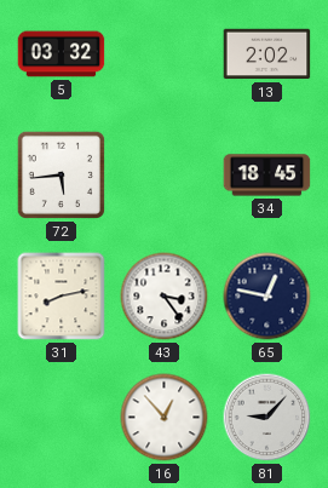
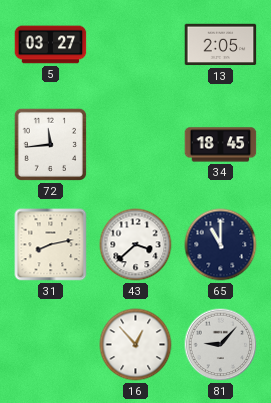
5: 03:32 -> 03:27
13: 2:02 -> 2:05
72: 5:44 -> 11:44
43: 3:24 -> 3:38
65: 12:47 -> 11:00
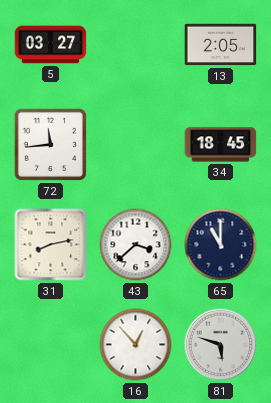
81: 9:07 -> 5:48
